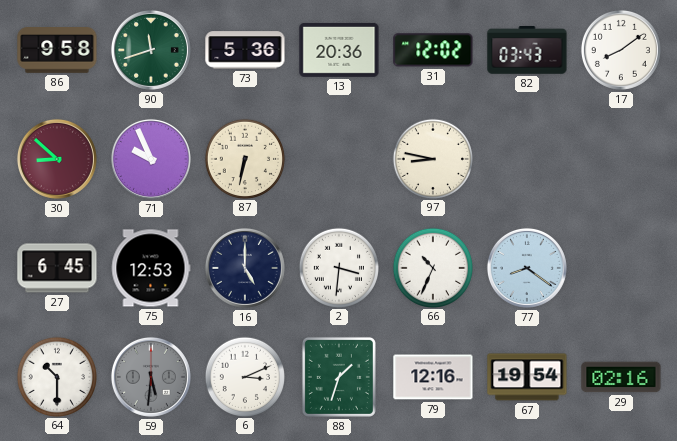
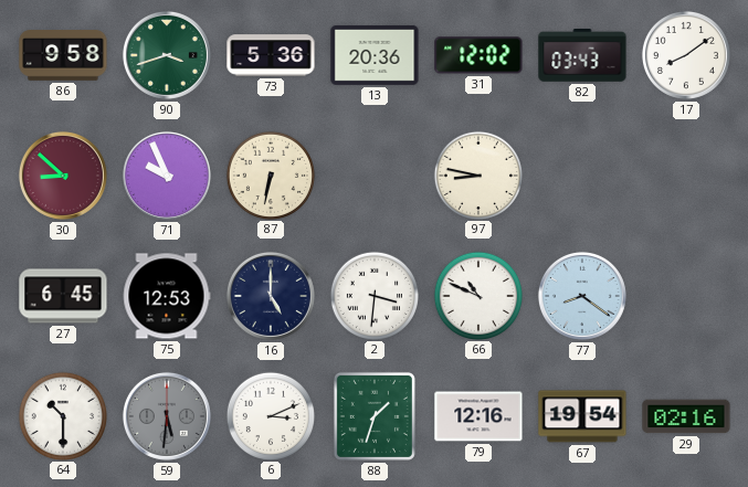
90: 11:42 -> 3:42
66: 10:34 -> 10:49
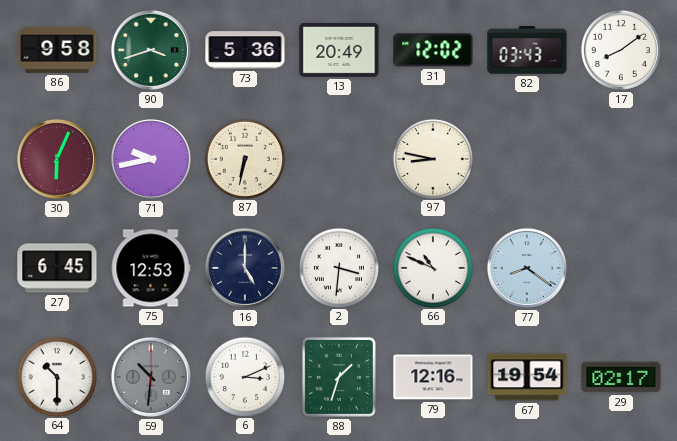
13: 20:36 -> 20:49
30: 8:52 -> 6:04
71: 9:56 -> 9:43
59: 5:31 -> 10:31
29: 02:16 -> 02:17
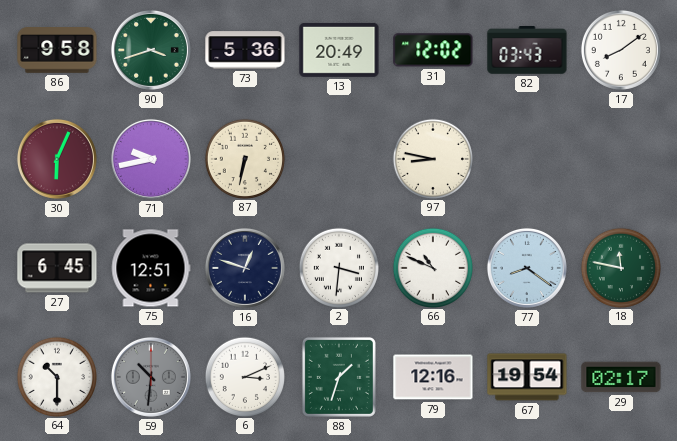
75: 12:53 -> 12:51
16: 5:00 -> 12:48
18: none -> 11:47
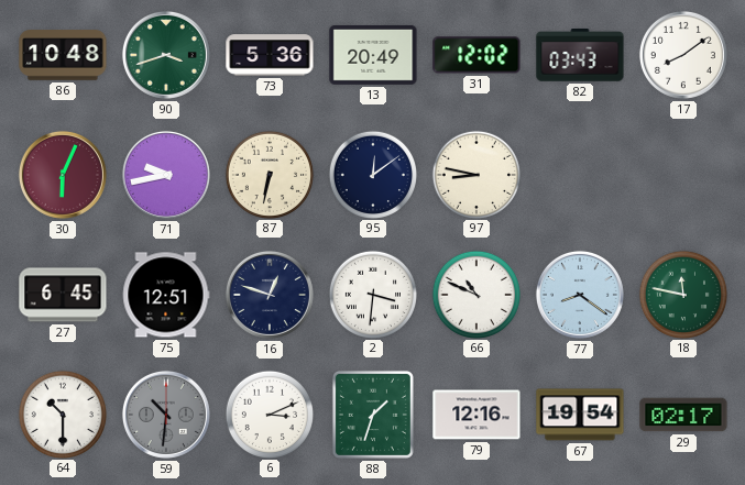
86: 9:58 -> 10:48
95: none -> 12:09
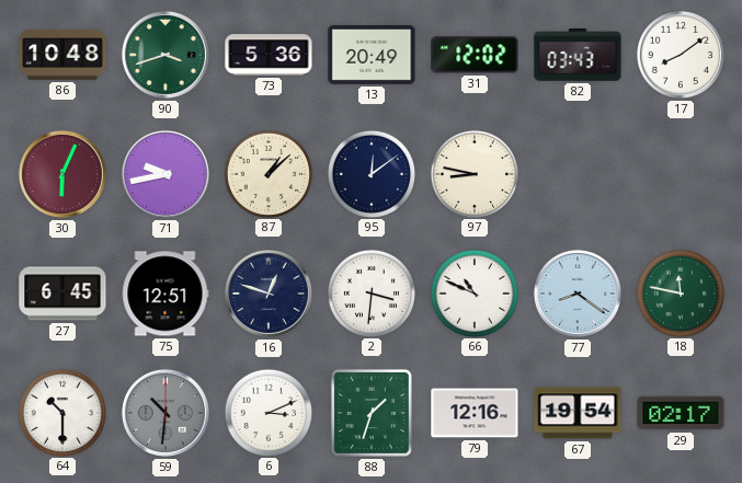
87: 6:32 -> 1:08
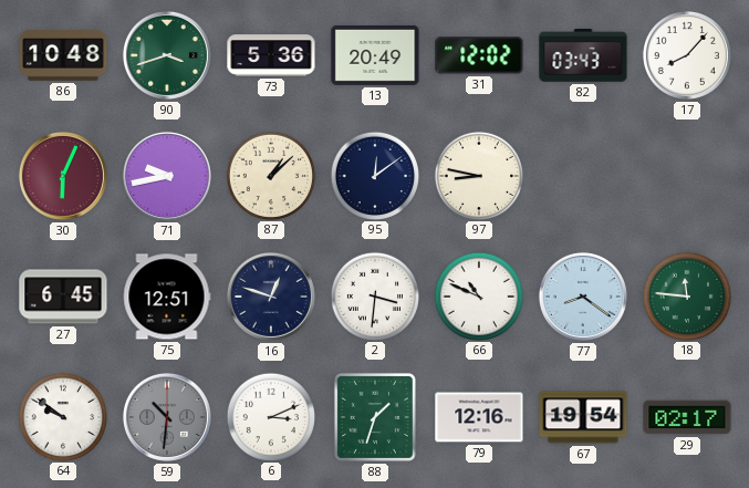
17: 8:09 -> 8:07
18: 11:47 -> 11:46
64: 10:30 -> 9:51
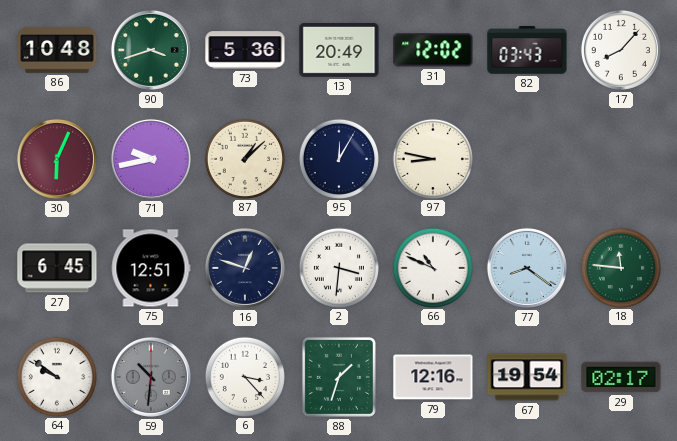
95: 12:09 -> 12:05
6: 3:11 -> 3:23
